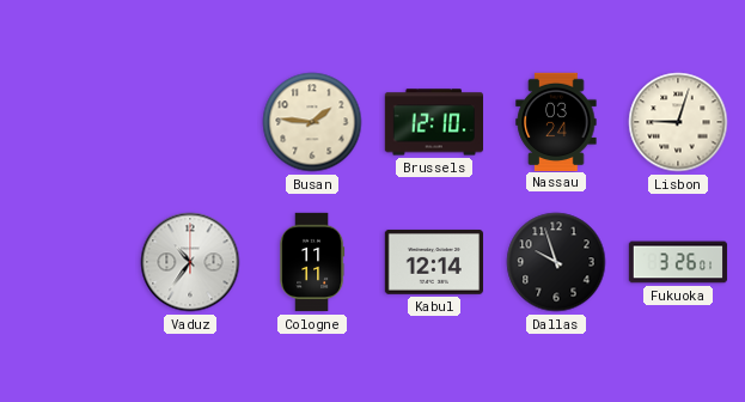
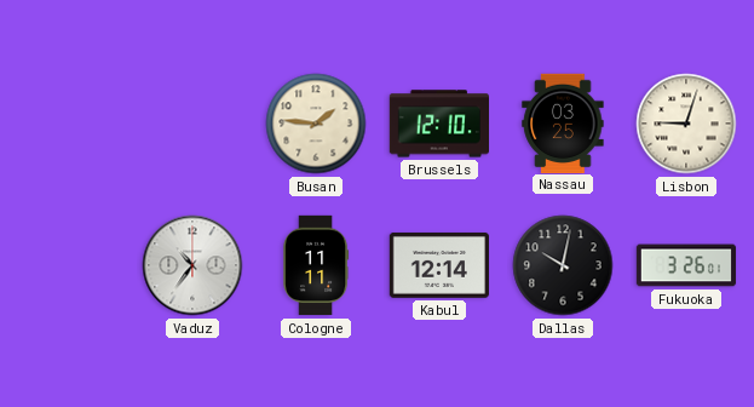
Nassau: 03:24 -> 03:25
Dallas: 9:57 -> 10:02
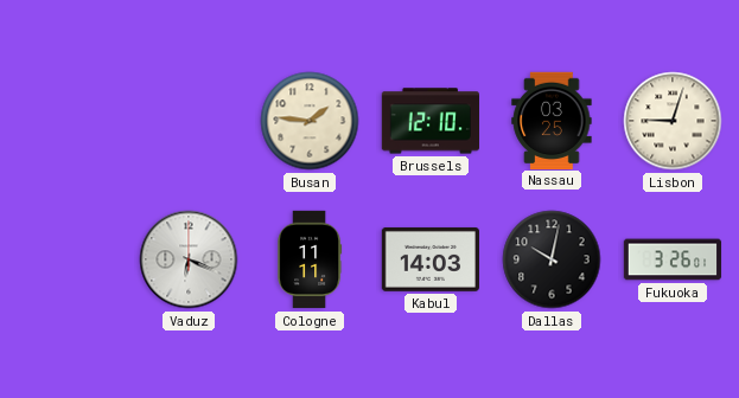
Vaduz: 10:36 -> 6:19
Kabul: 12:14 -> 14:03
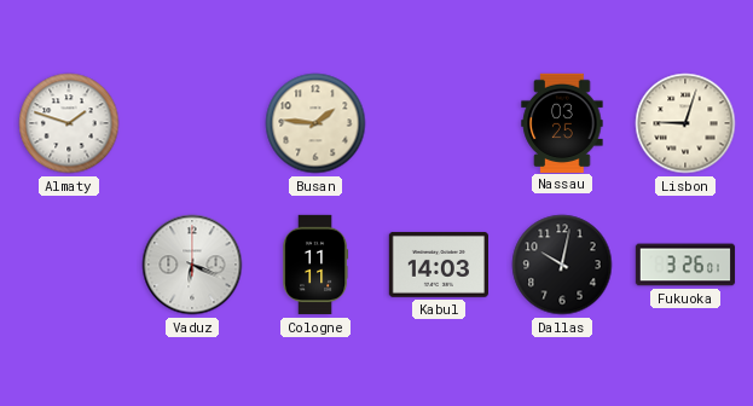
Almaty: none -> 1:48
Brussels: 12:10 -> none
